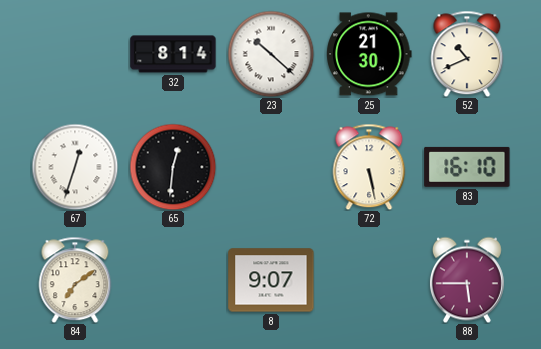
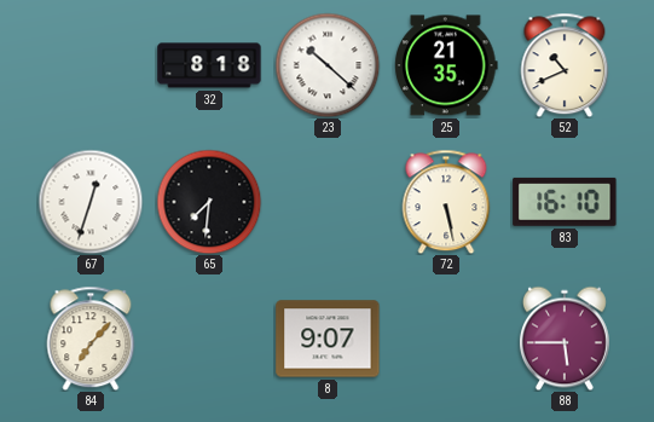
32: 8:14 -> 8:18
25: 21:30 -> 21:35
65: 12:31 -> 7:31
84: 7:09 -> 7:07
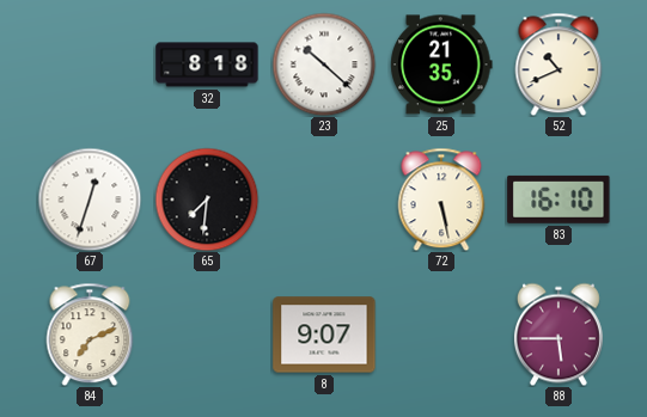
84: 7:07 -> 7:11
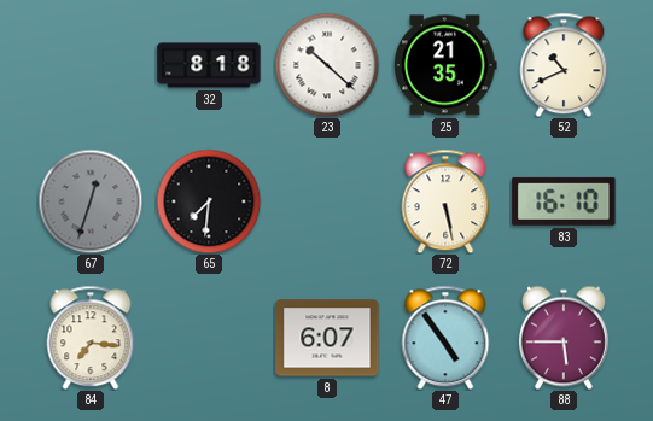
67 dial: white -> grey
84: 7:11 -> 7:16
8: 9:07 -> 6:07
47: none -> 4:54
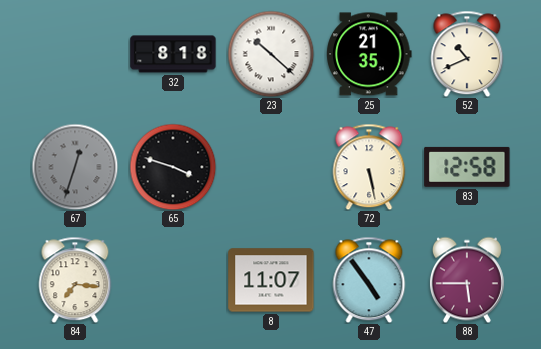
65: 7:31 -> 3:48
83: 16:10 -> 12:58
8: 6:07 -> 11:07
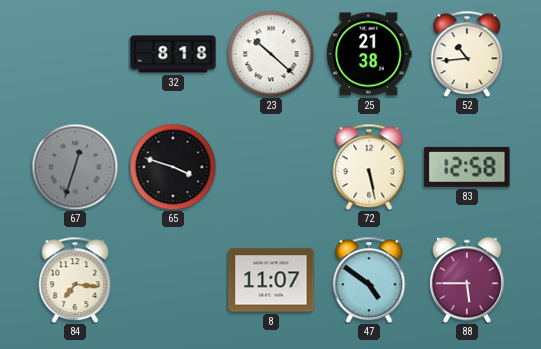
25: 21:35 -> 21:38
52: 10:41 -> 10:44
47: 4:54 -> 4:51
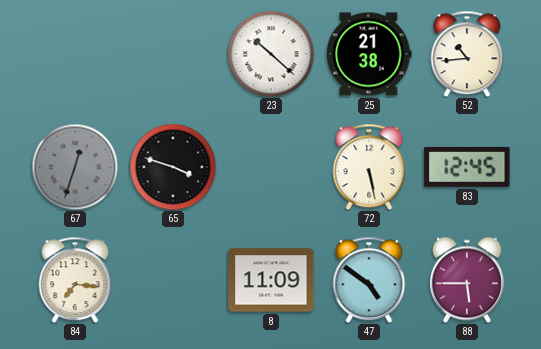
32: 8:18 -> none
83: 12:58 -> 12:45
8: 11:07 -> 11:09
